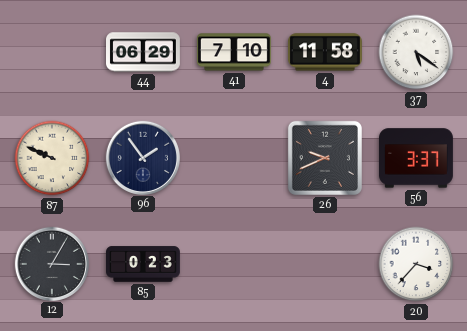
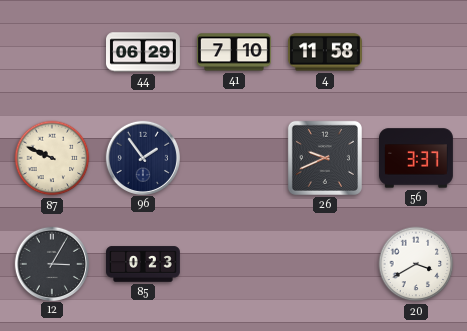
37: 5:21 -> none
20: 3:37 -> 3:40
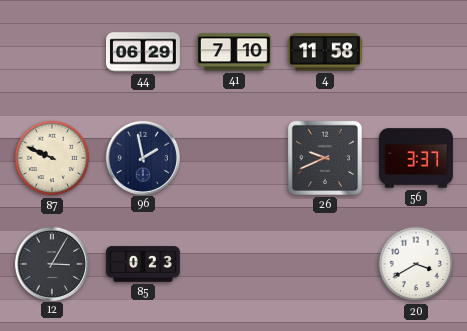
96: 1:54 -> 1:58
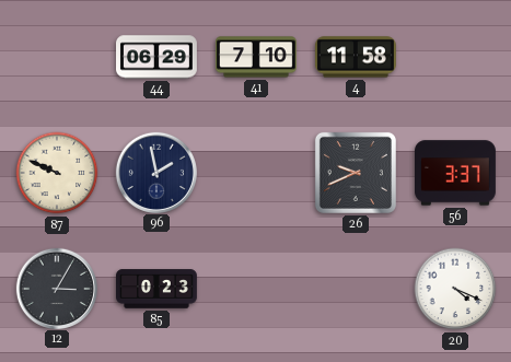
20: 3:40 -> 4:19
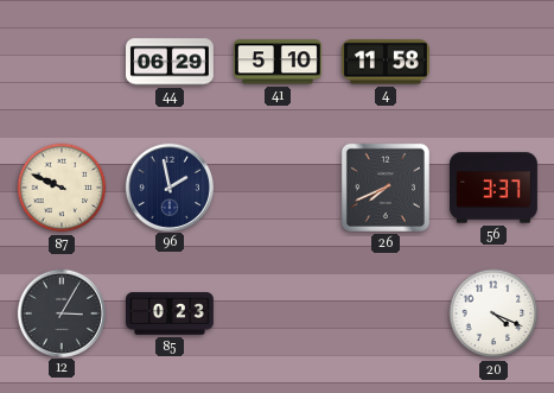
41: 7:10 -> 5:10
26: 9:41 -> 7:41
